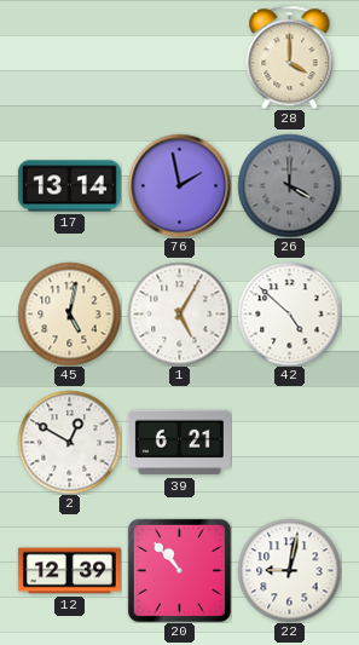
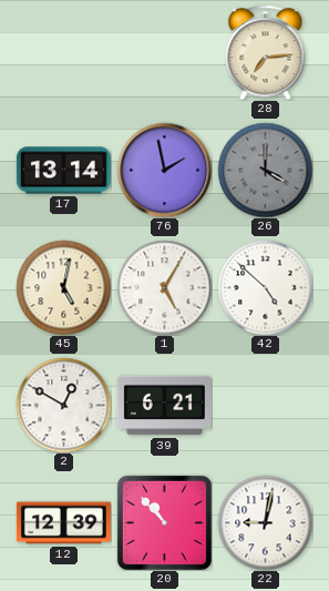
28: 4:00 -> 7:14
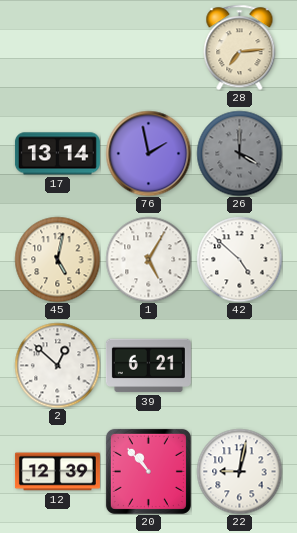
2: 12:50 -> 12:52
